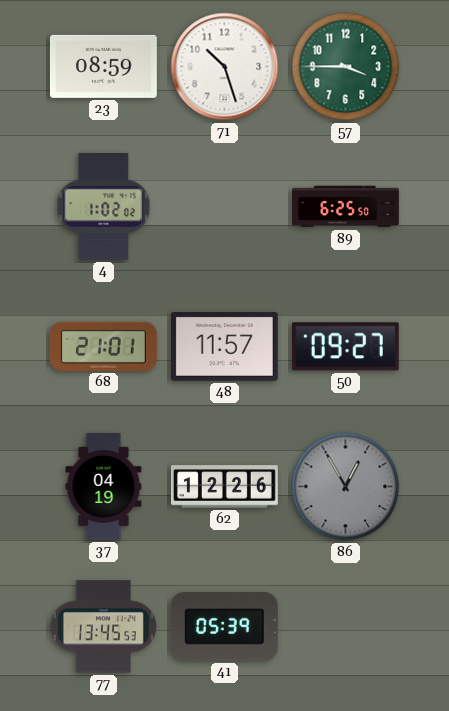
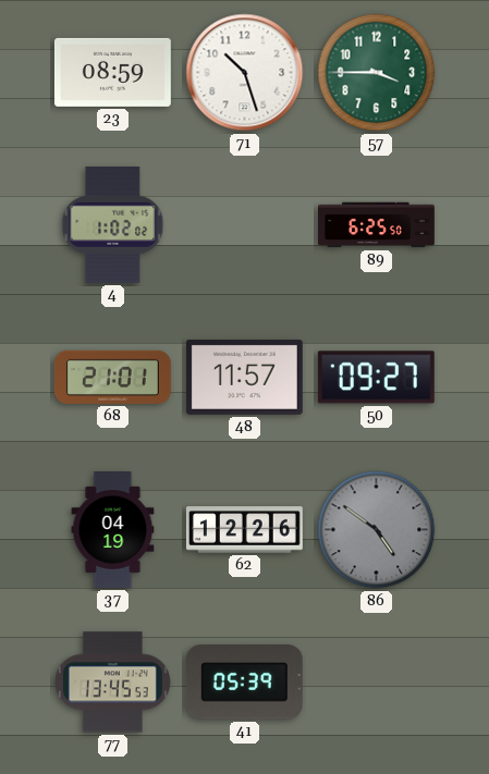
86: 12:55 -> 4:51
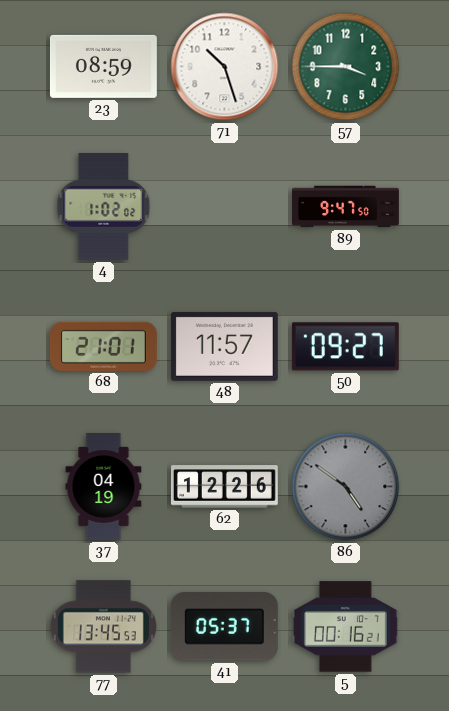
89: 6:25 -> 9:47
41: 05:39 -> 05:37
5: none -> 00:16
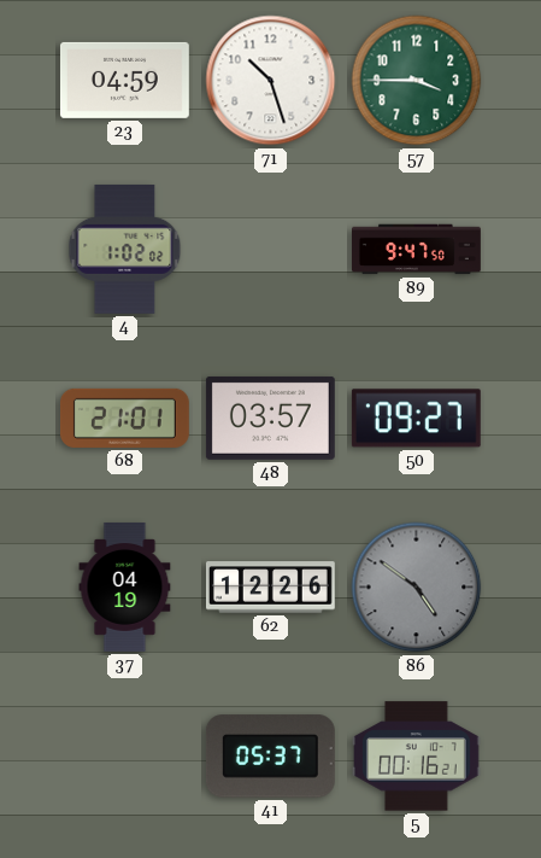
23: 08:59 -> 04:59
48: 11:57 -> 03:57
77: 13:45 -> none
